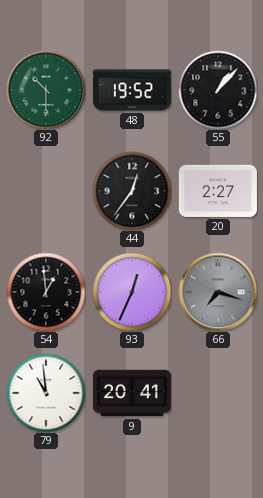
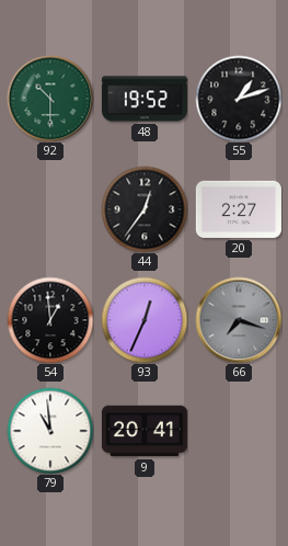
55: 1:07 -> 1:12
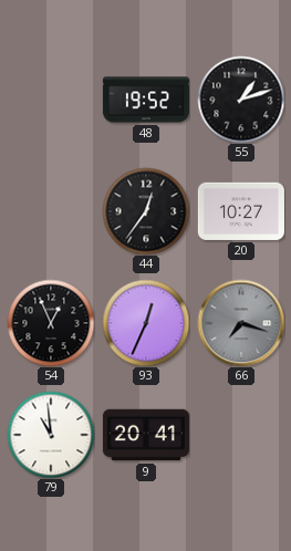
92: 10:30 -> none
20: 2:27 -> 10:27
54: 12:59 -> 12:56
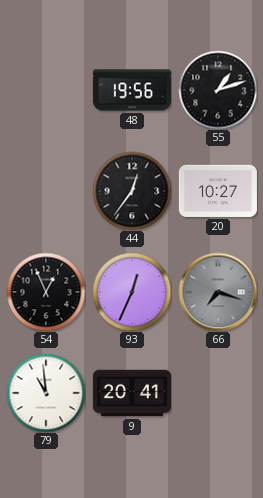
48: 19:52 -> 19:56
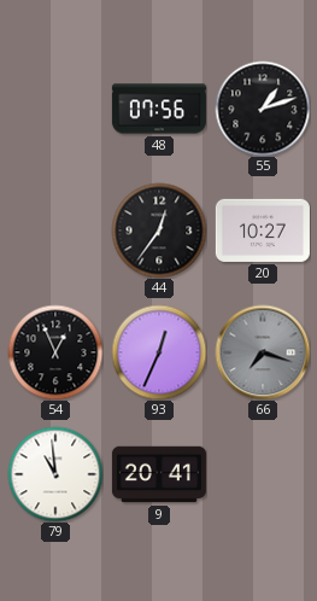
48: 19:56 -> 07:56
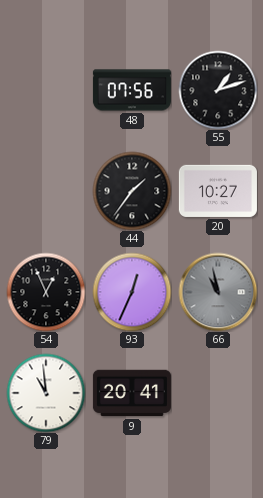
44: 12:36 -> 1:36
66: 7:18 -> 10:58
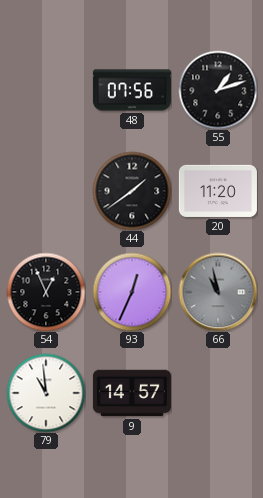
44: 1:36 -> 1:39
20: 10:27 -> 11:20
9: 20:41 -> 14:57
